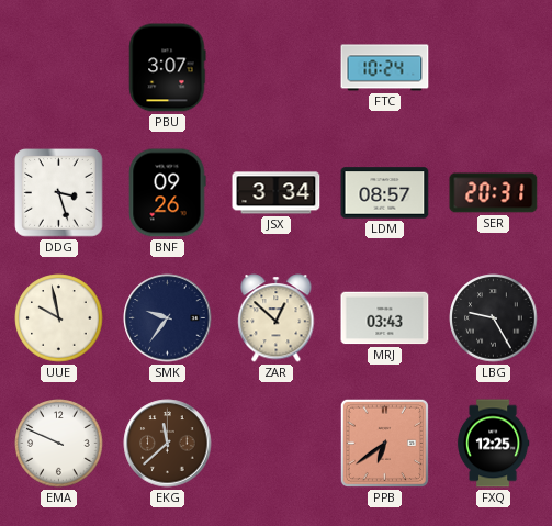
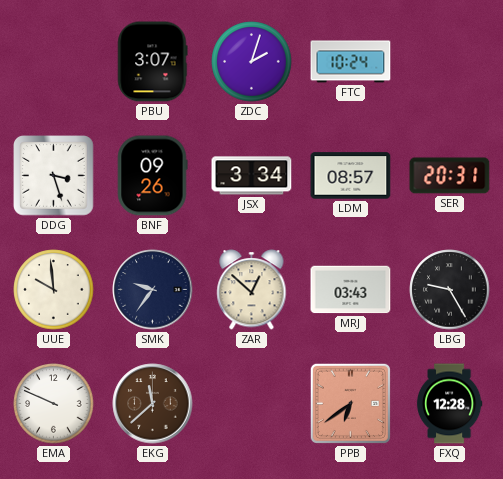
ZDC: none -> 2:03
UUE: 9:58 -> 9:59
FXQ: 12:25 -> 12:28
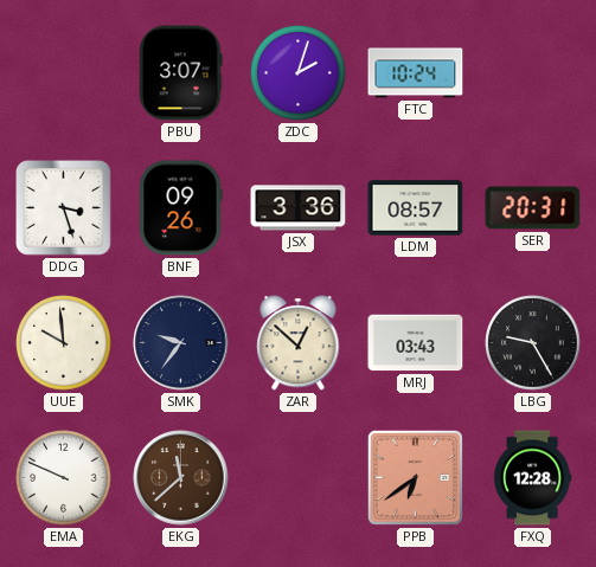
JSX: 3:34 -> 3:36
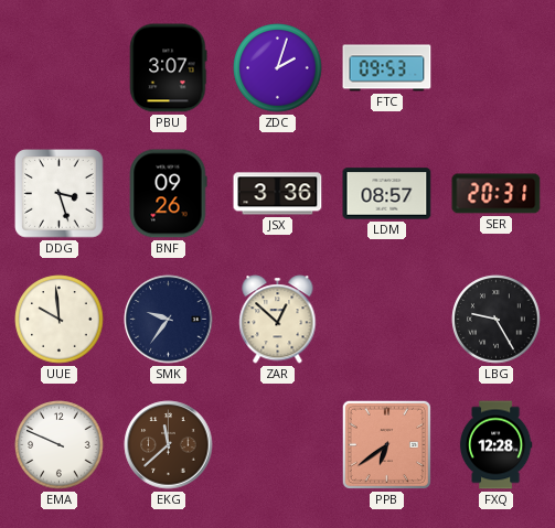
FTC: 10:24 -> 09:53
MRJ: 03:43 -> none
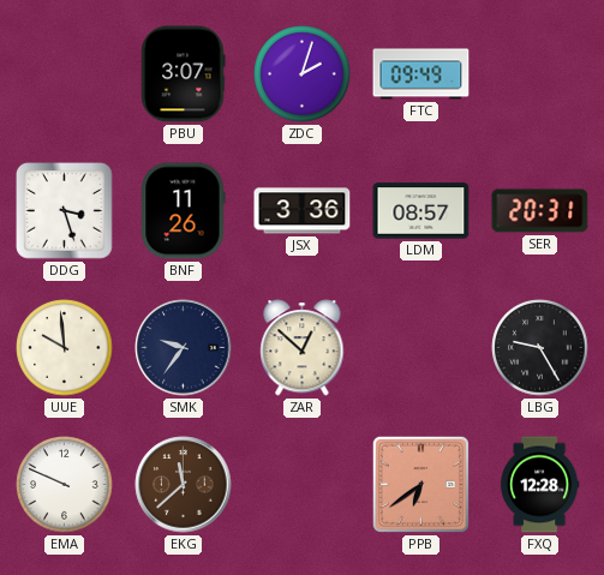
FTC: 09:53 -> 09:49
BNF: 09:26 -> 11:26
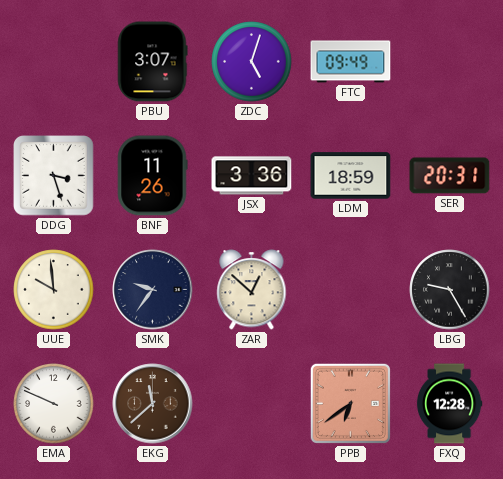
ZDC: 2:03 -> 5:03
LDM: 08:57 -> 18:59
